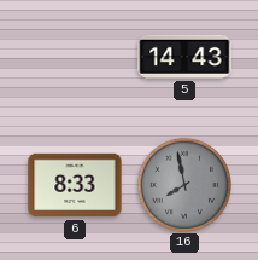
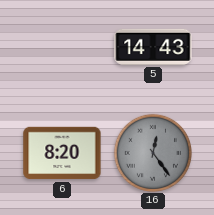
6: 8:33 -> 8:20
16: 7:58 -> 12:24
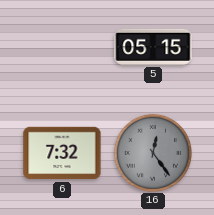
5: 14:43 -> 05:15
6: 8:20 -> 7:32
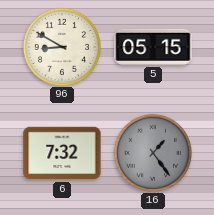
96: none -> 8:50
16: 12:24 -> 1:24
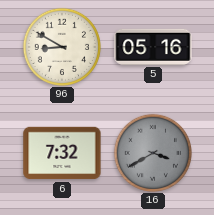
5: 05:15 -> 05:16
16: 1:24 -> 3:40
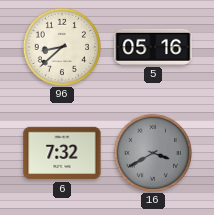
96: 8:50 -> 8:38
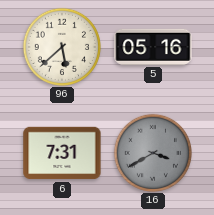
96: 8:38 -> 5:38
6: 7:32 -> 7:31
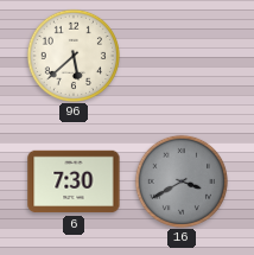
5: 05:16 -> none
6: 7:31 -> 7:30
